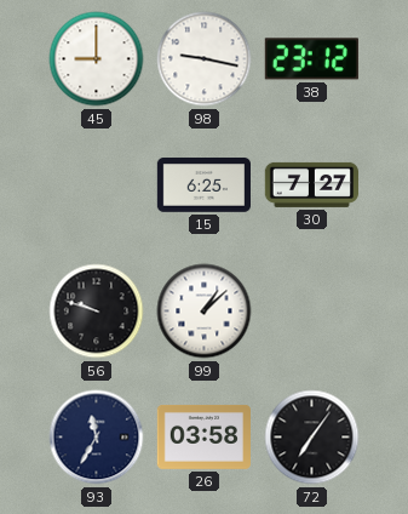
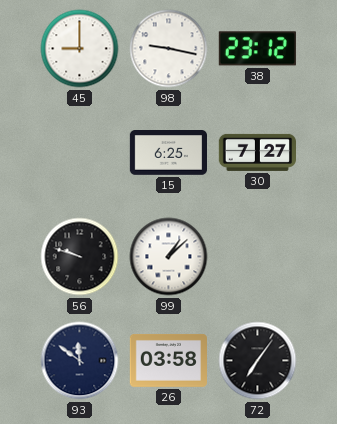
93: 11:35 -> 11:51
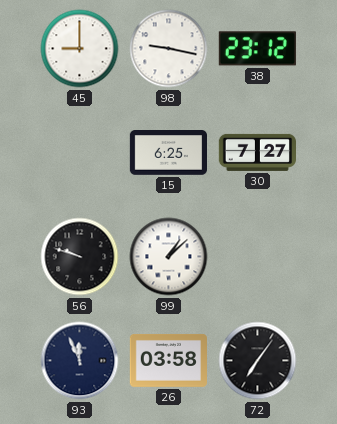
93: 11:51 -> 11:56
